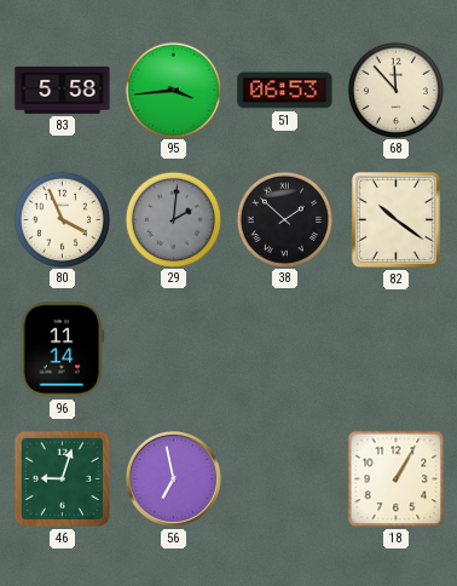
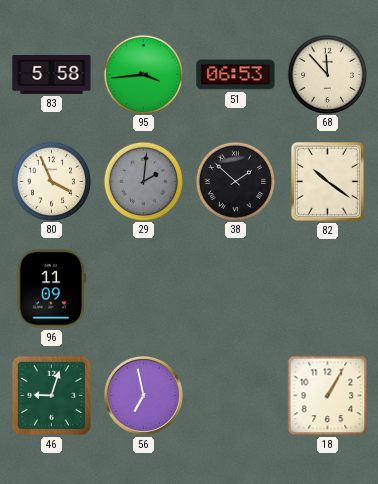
96: 11:14 -> 11:09
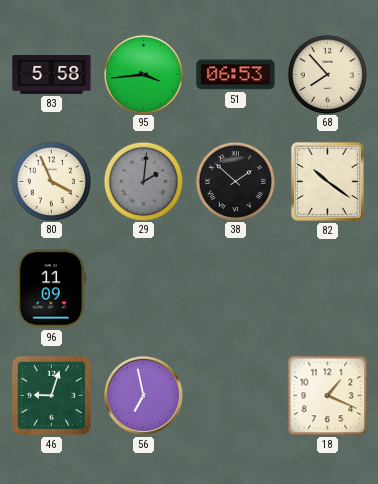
68: 11:53 -> 7:53
18: 1:05 -> 1:19
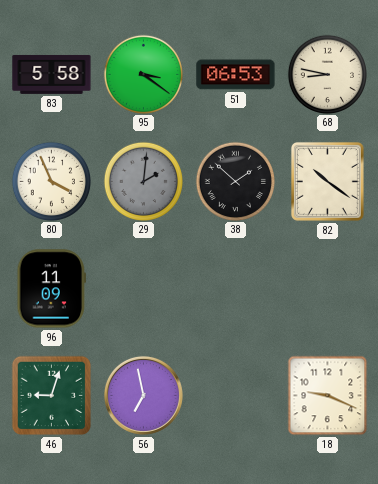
95: 3:44 -> 3:21
68: 7:53 -> 8:47
18: 1:19 -> 9:19
